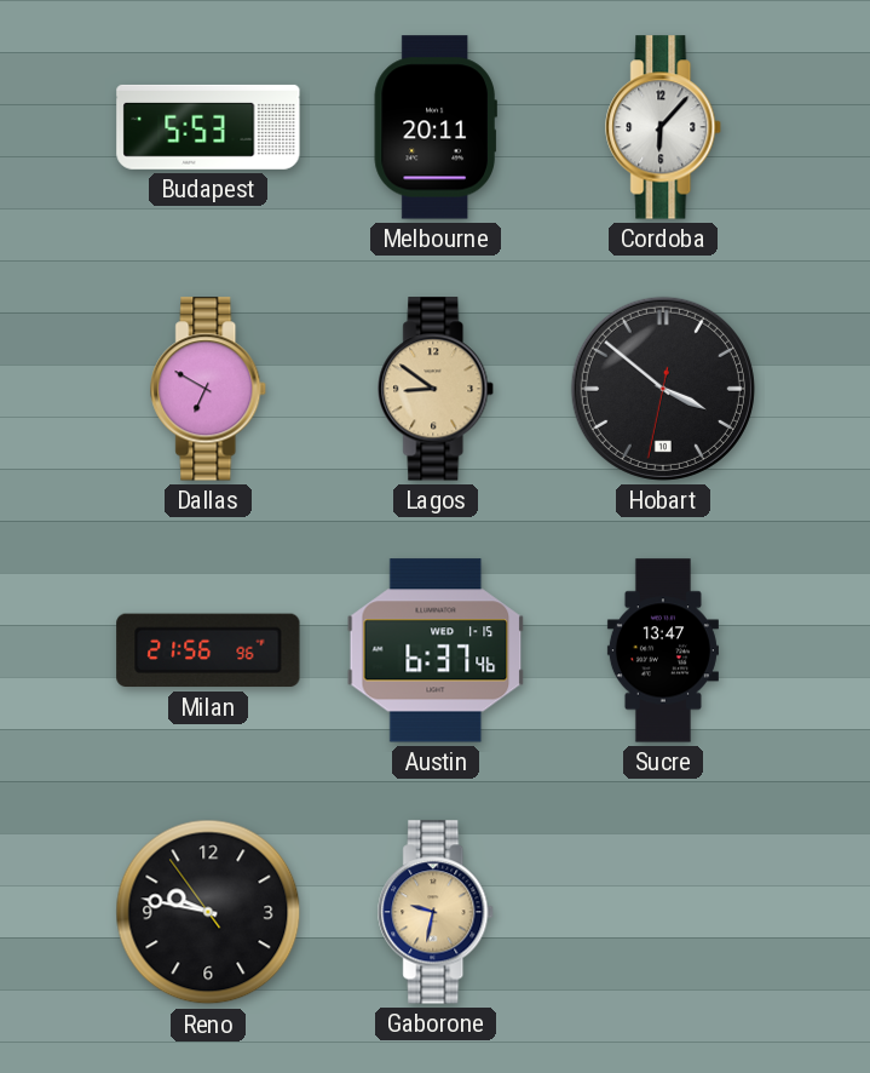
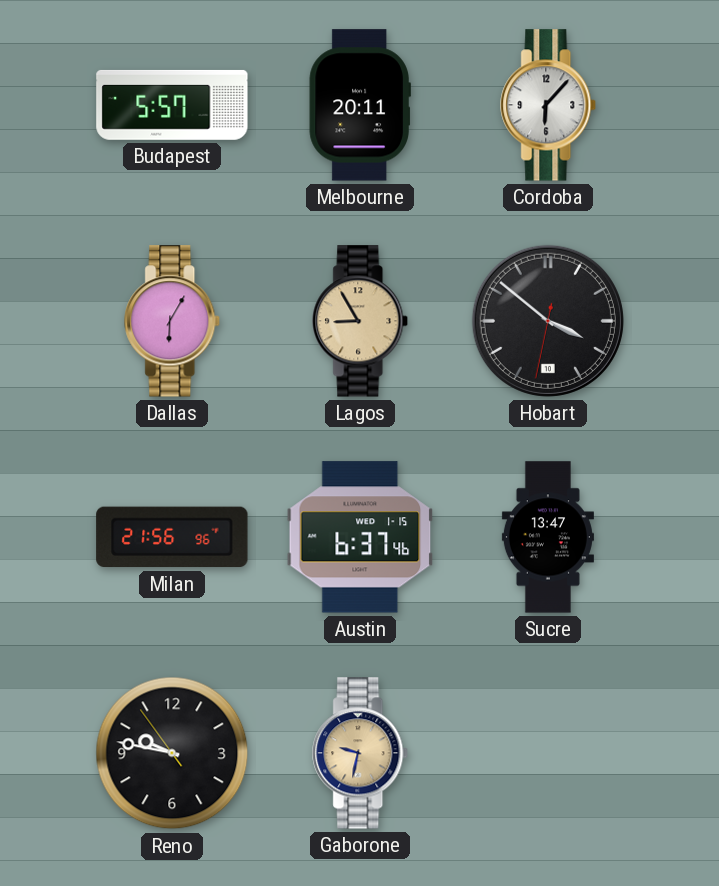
Budapest: 5:53 -> 5:57
Dallas: 6:50 -> 6:05
Lagos: 8:51 -> 8:55
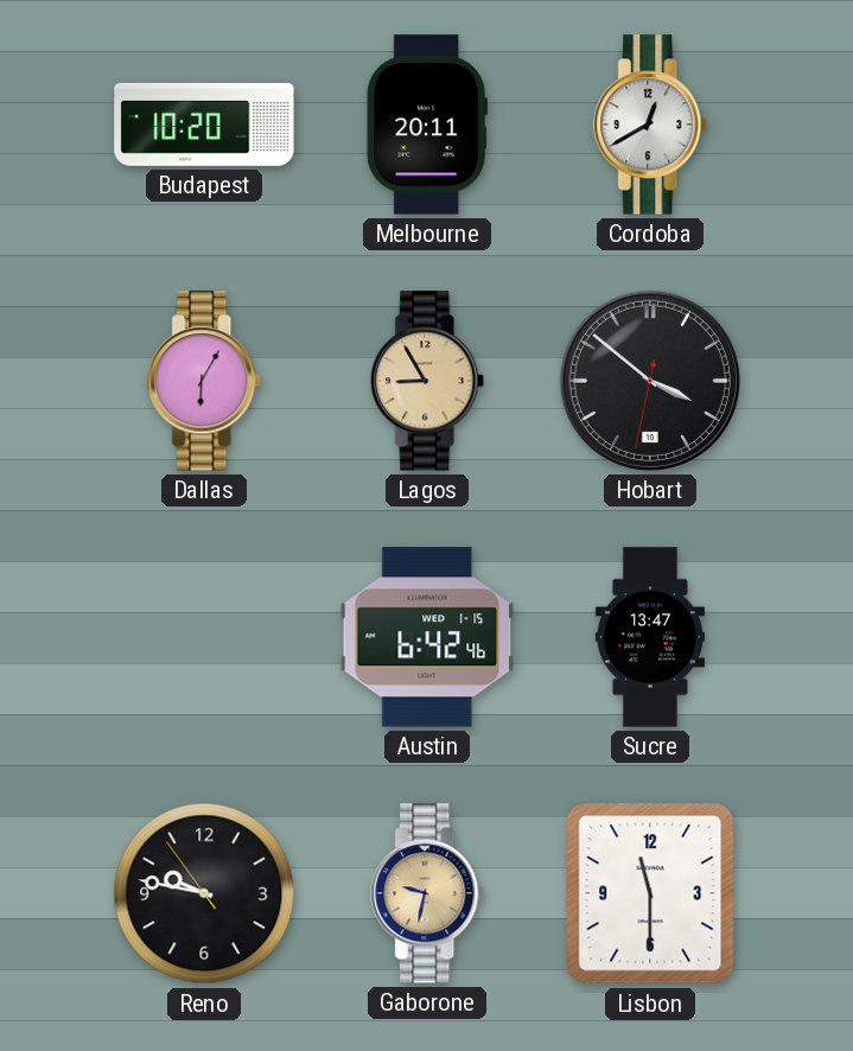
Budapest: 5:57 -> 10:20
Cordoba: 6:07 -> 12:40
Milan: 21:56 -> none
Austin: 6:37 -> 6:42
Lisbon: none -> 11:30
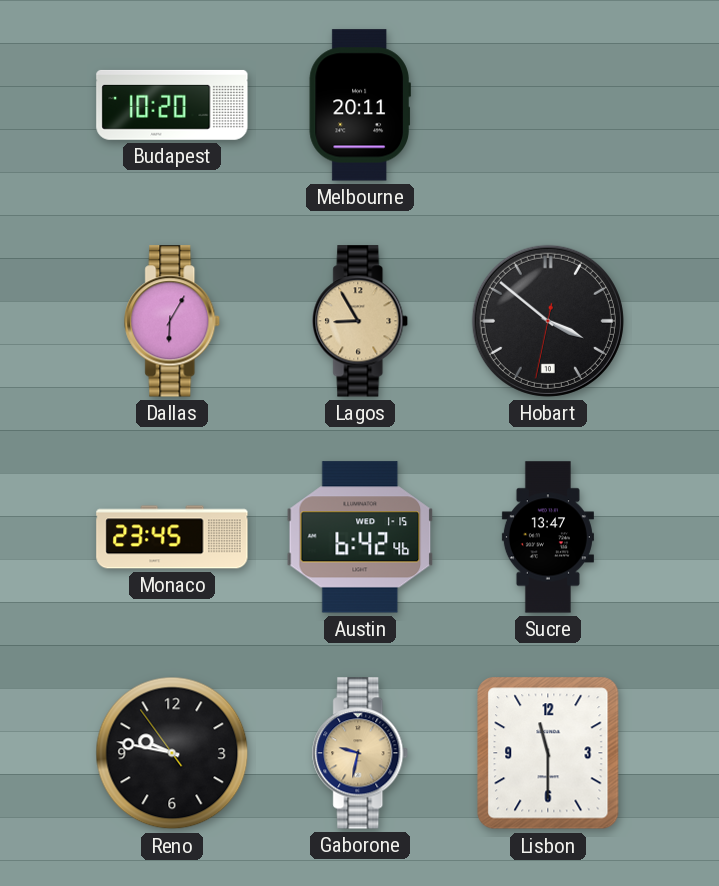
Cordoba: 12:40 -> none
Monaco: none -> 23:45
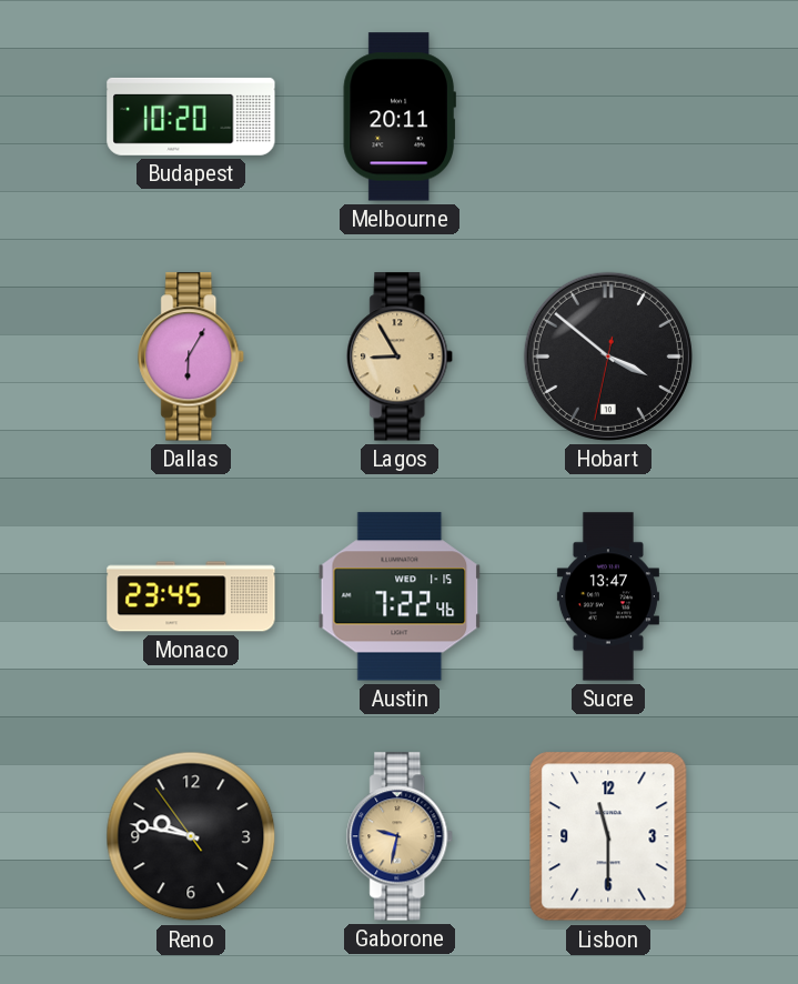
Austin: 6:42 -> 7:22
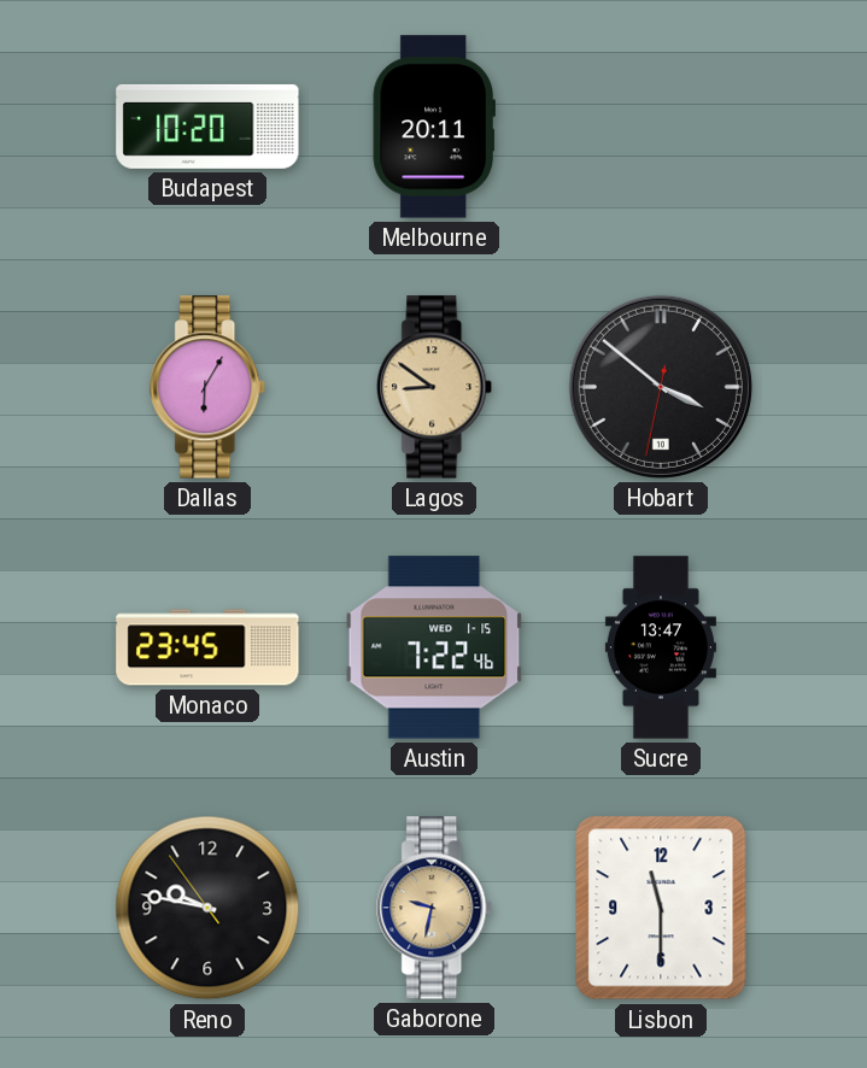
Lagos: 8:55 -> 8:51
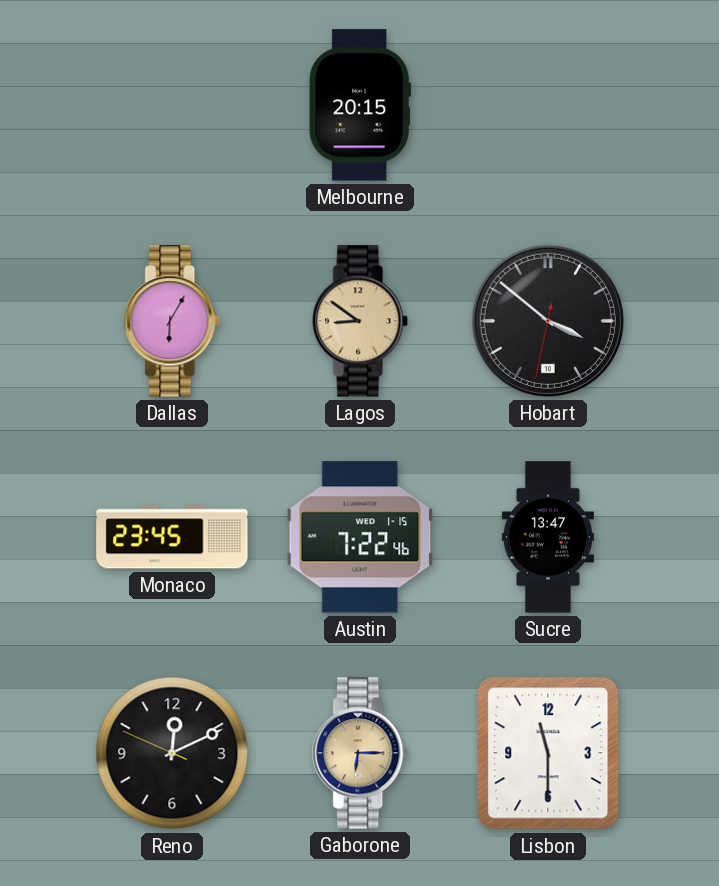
Budapest: 10:20 -> none
Melbourne: 20:11 -> 20:15
Reno: 9:46 -> 12:10
Gaborone: 9:32 -> 6:15
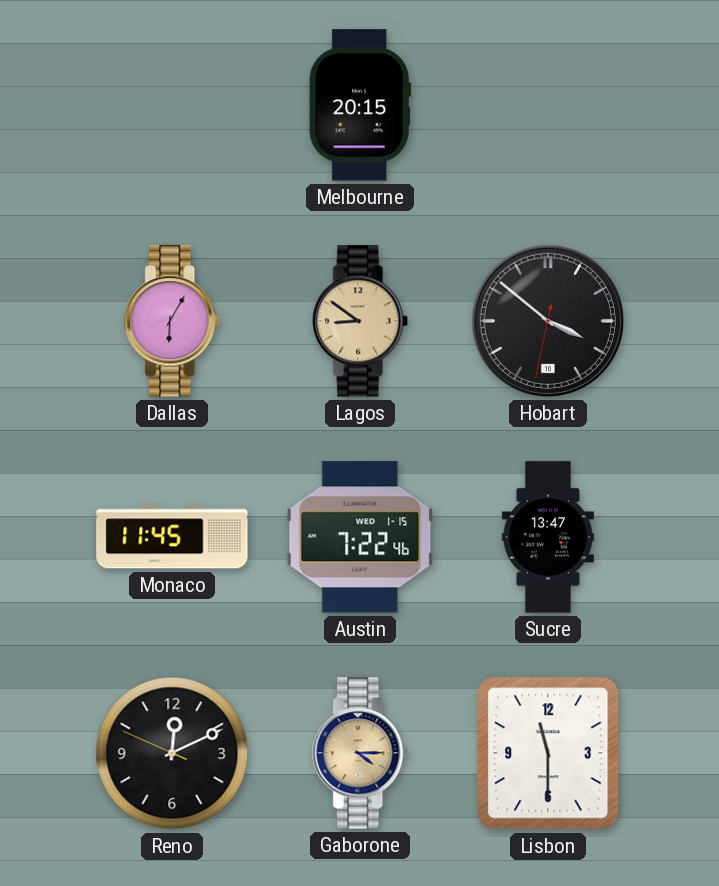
Monaco: 23:45 -> 11:45
Gaborone: 6:15 -> 4:15
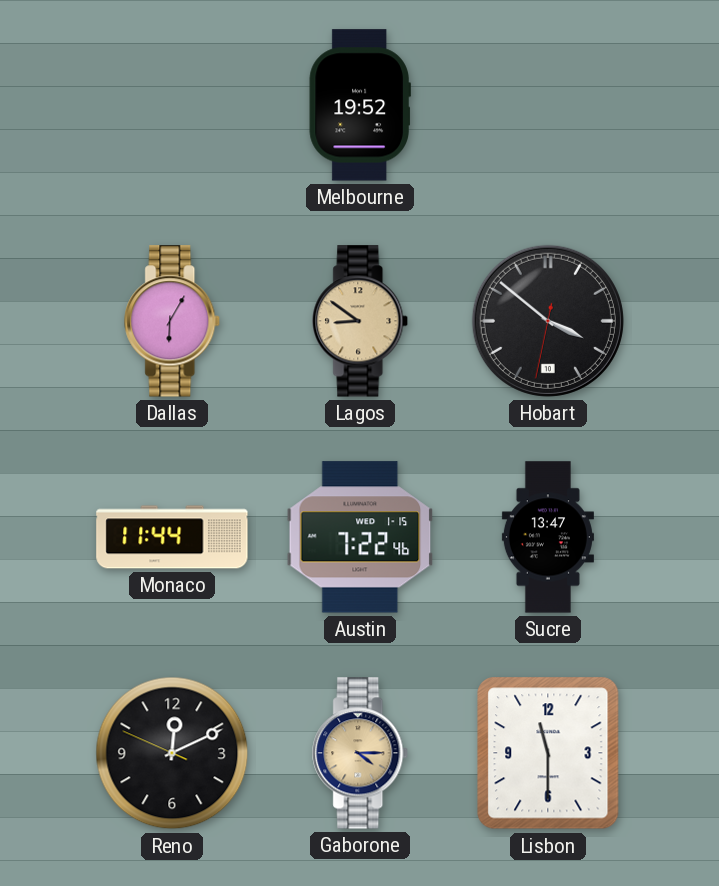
Melbourne: 20:15 -> 19:52
Monaco: 11:45 -> 11:44
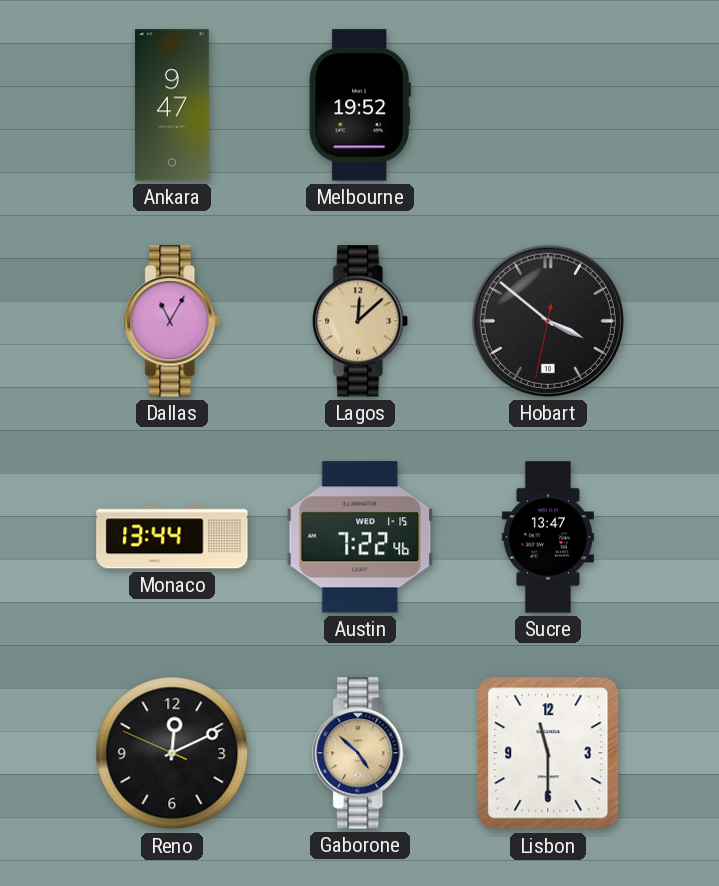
Ankara: none -> 9:47
Dallas: 6:05 -> 11:05
Lagos: 8:51 -> 12:08
Monaco: 11:44 -> 13:44
Gaborone: 4:15 -> 4:52
